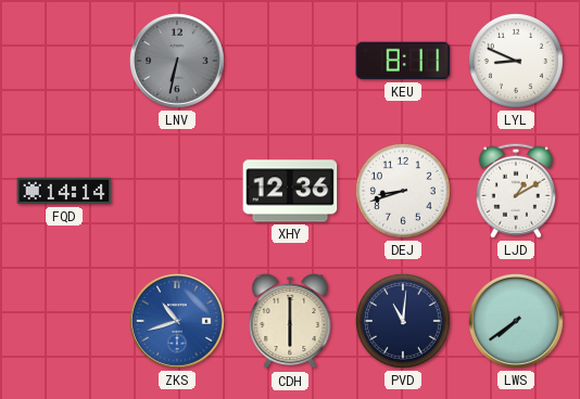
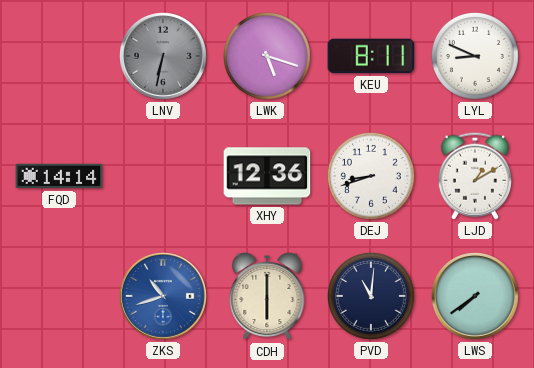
LWK: none -> 5:18
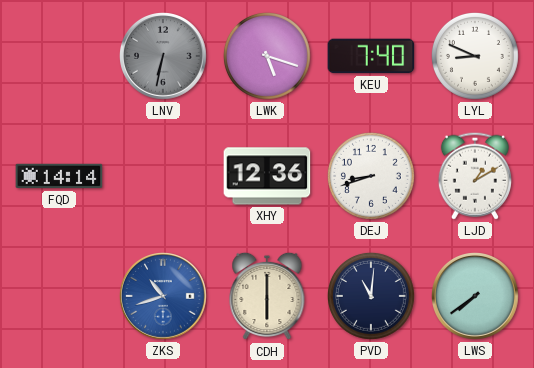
KEU: 8:11 -> 7:40
